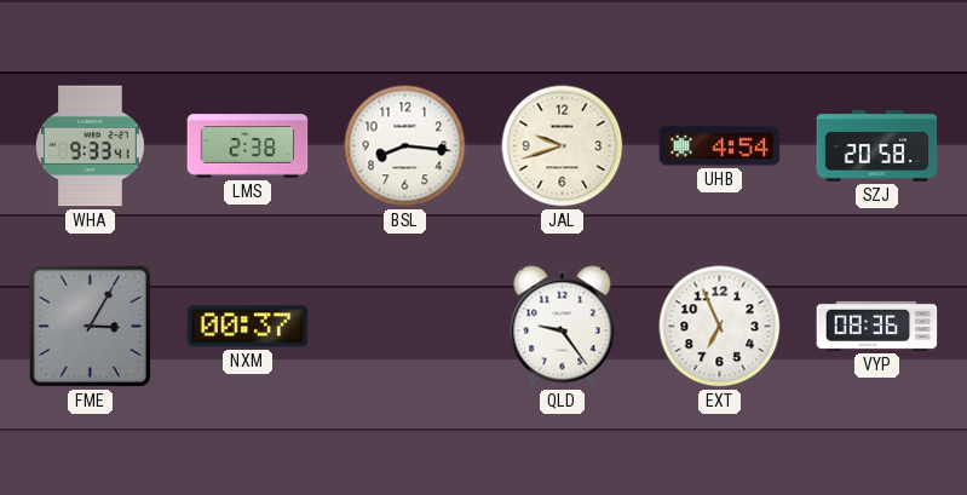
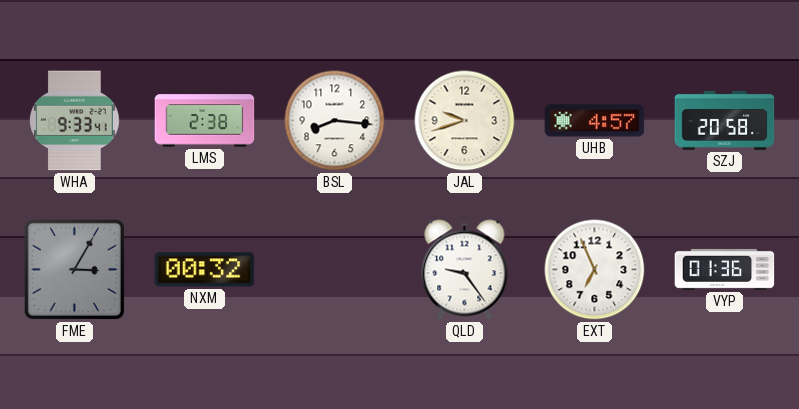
UHB: 4:54 -> 4:57
NXM: 00:37 -> 00:32
VYP: 08:36 -> 01:36
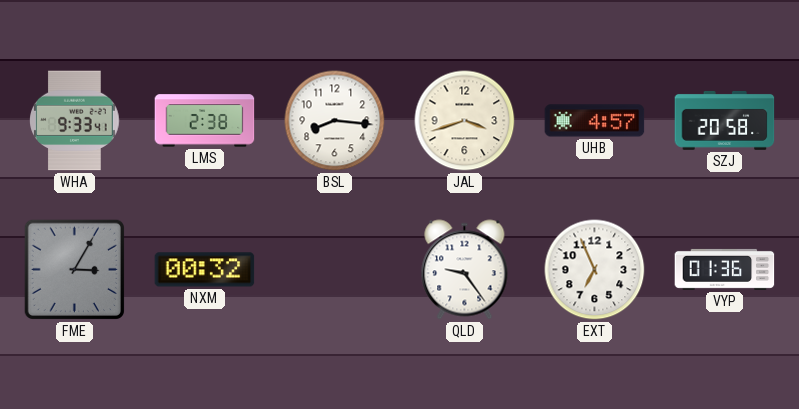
JAL: 9:42 -> 3:42
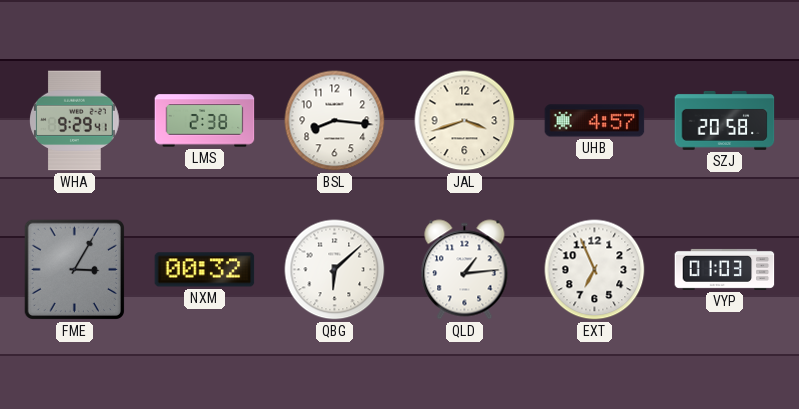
WHA: 9:33 -> 9:29
QBG: none -> 6:08
QLD: 9:24 -> 1:14
VYP: 01:36 -> 01:03
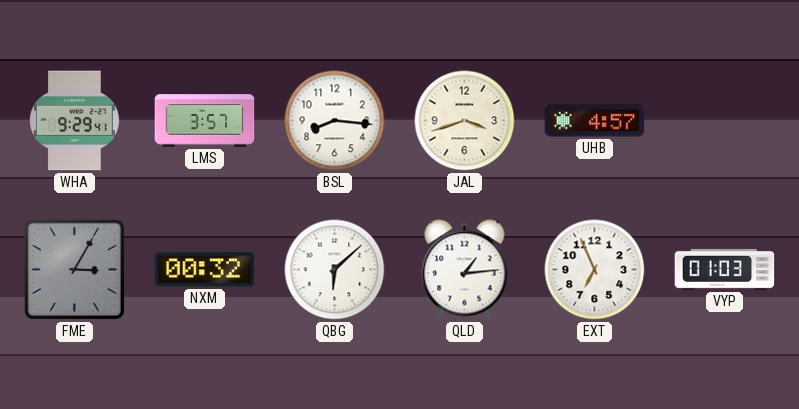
LMS: 2:38 -> 3:57
SZJ: 20:58 -> none
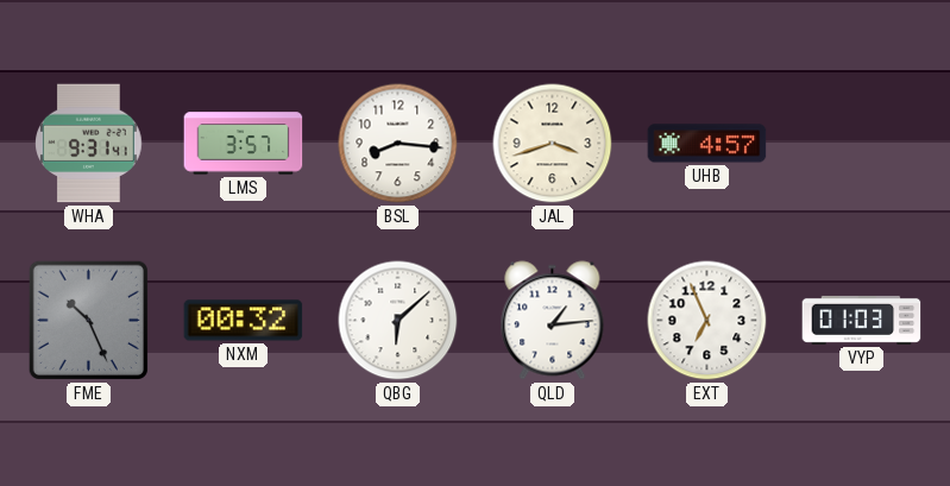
WHA: 9:29 -> 9:31
FME: 3:05 -> 10:26
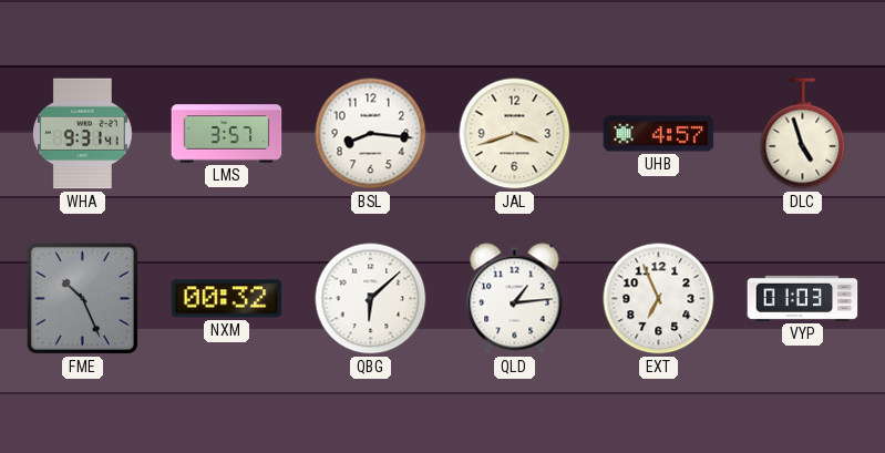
DLC: none -> 4:57
